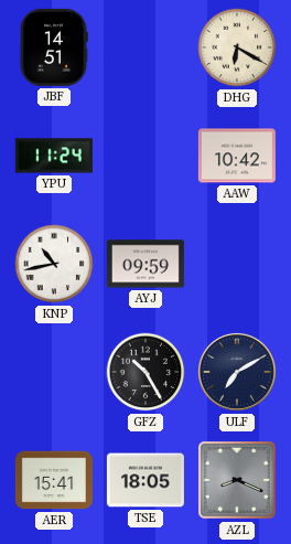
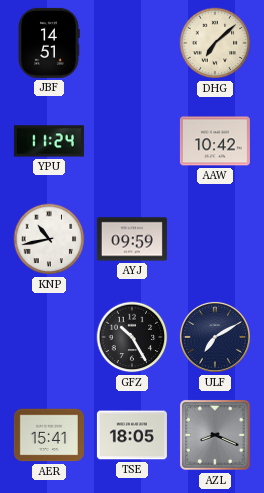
DHG: 6:20 -> 7:08
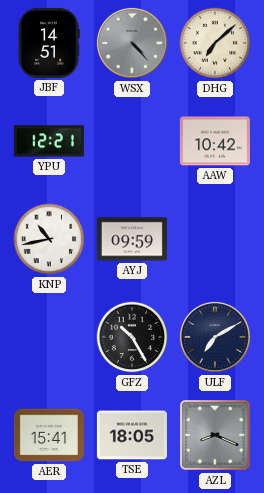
WSX: none -> 4:23
YPU: 11:24 -> 12:21
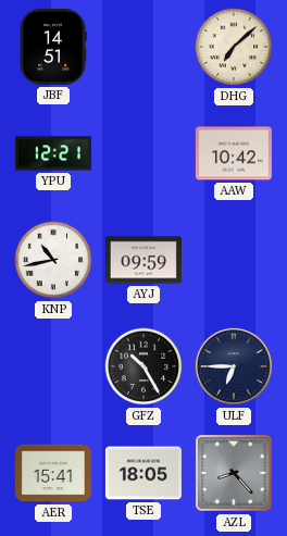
WSX: 4:23 -> none
ULF: 7:10 -> 6:45
AZL: 8:19 -> 8:23
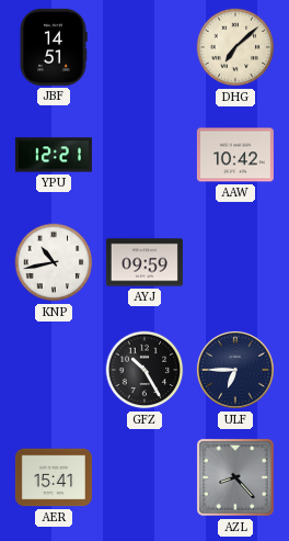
TSE: 18:05 -> none
